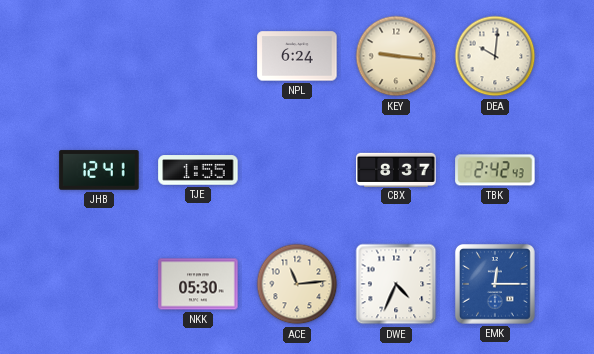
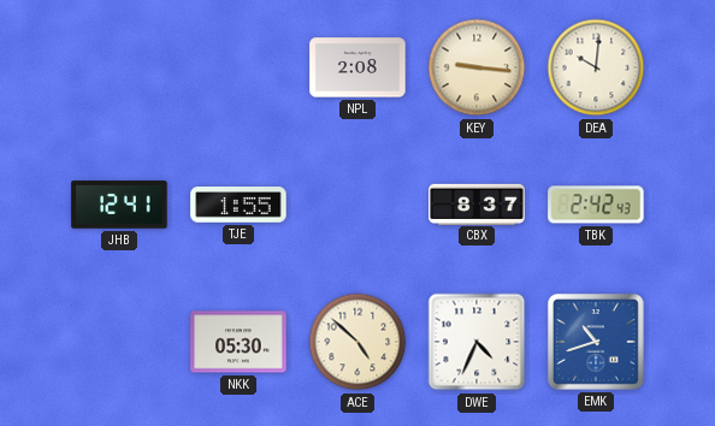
NPL: 6:24 -> 2:08
ACE: 11:14 -> 4:52
EMK: 12:15 -> 10:42
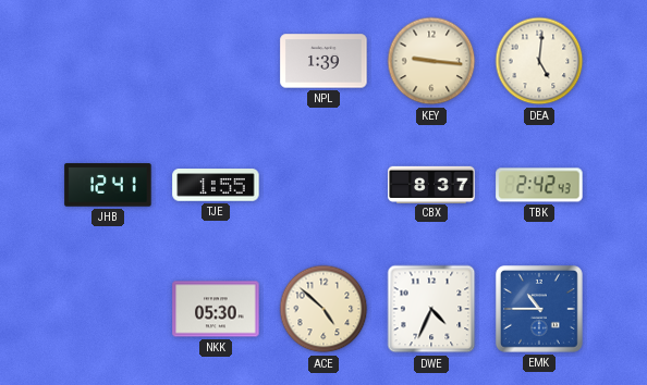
NPL: 2:08 -> 1:39
DEA: 10:01 -> 5:01
EMK: 10:42 -> 10:45
